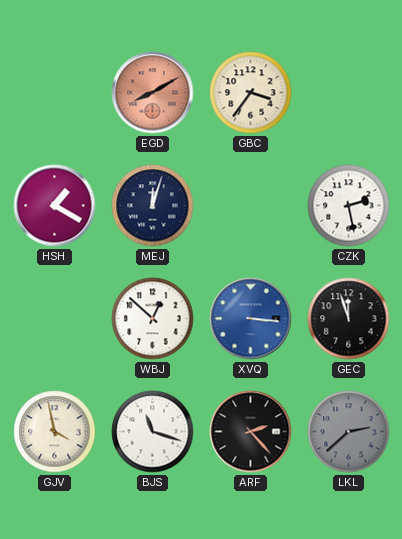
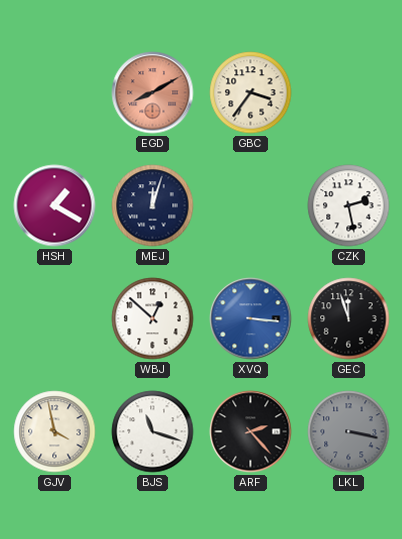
LKL: 2:38 -> 3:17
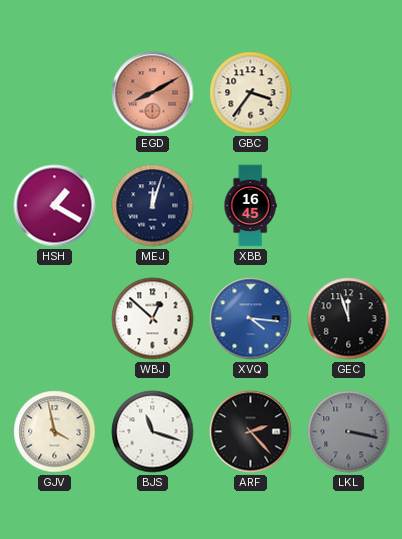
XBB: none -> 16:45
CZK: 2:28 -> none
XVQ: 3:16 -> 4:16
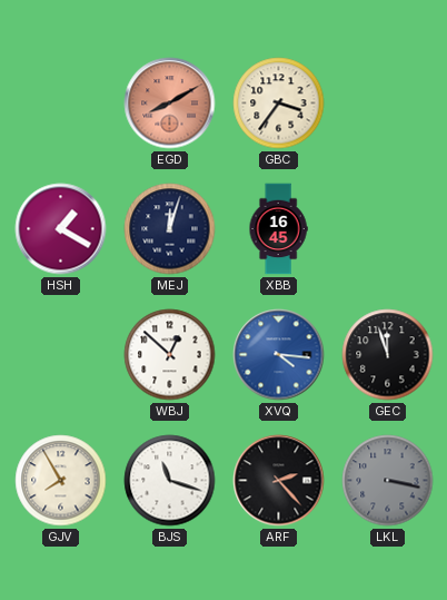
GJV: 3:58 -> 7:55
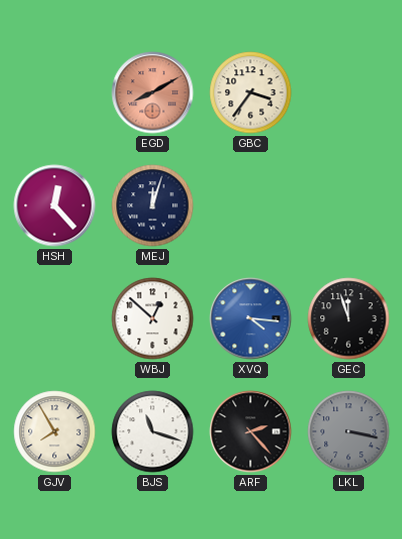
HSH: 1:20 -> 12:23
XBB: 16:45 -> none
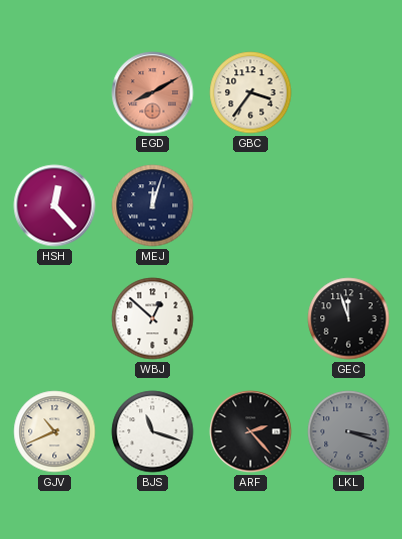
XVQ: 4:16 -> none
GJV: 7:55 -> 10:41
LKL: 3:17 -> 3:18
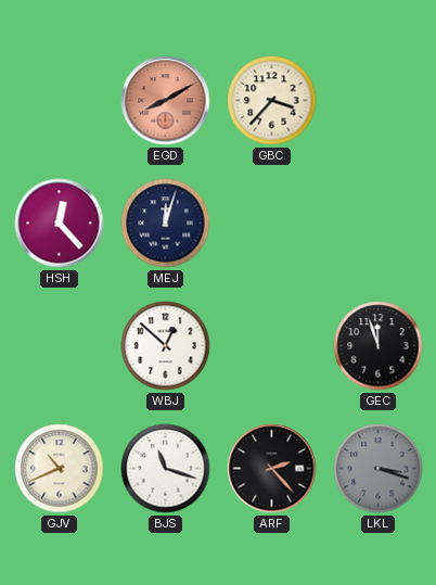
GBC: 3:36 -> 3:37
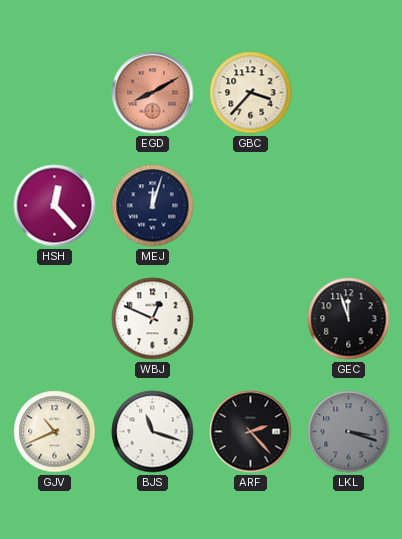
WBJ: 12:52 -> 12:49
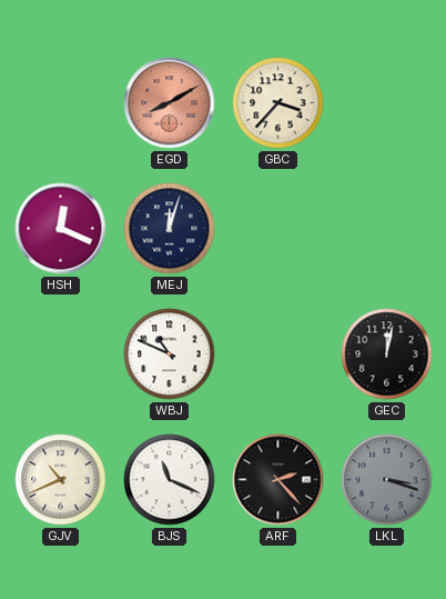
HSH: 12:23 -> 12:19
WBJ: 12:49 -> 10:49
GEC: 11:57 -> 12:02
BJS: 11:18 -> 11:19
